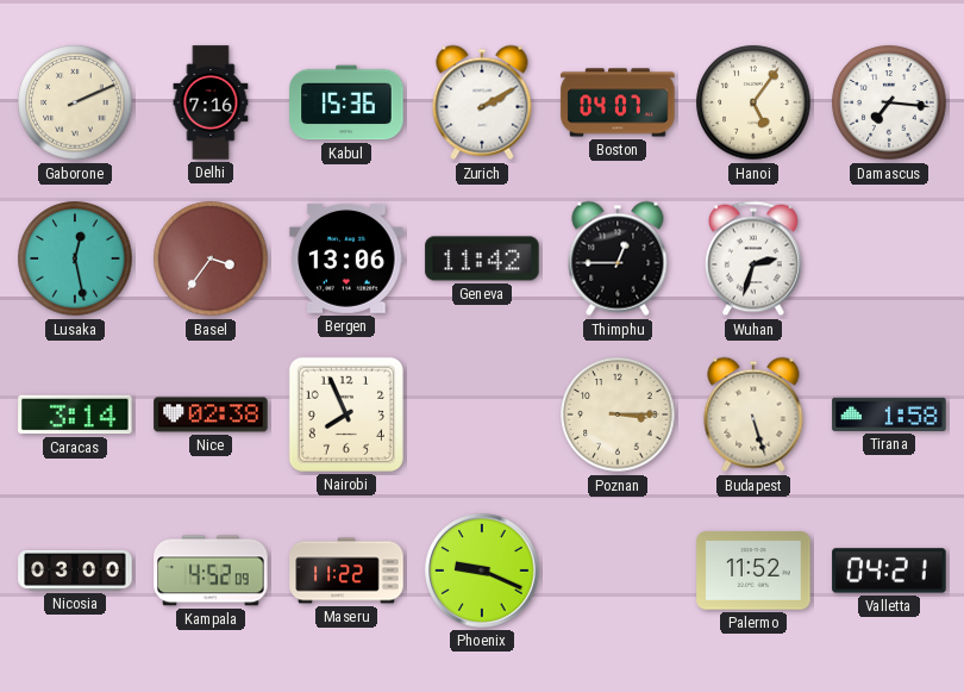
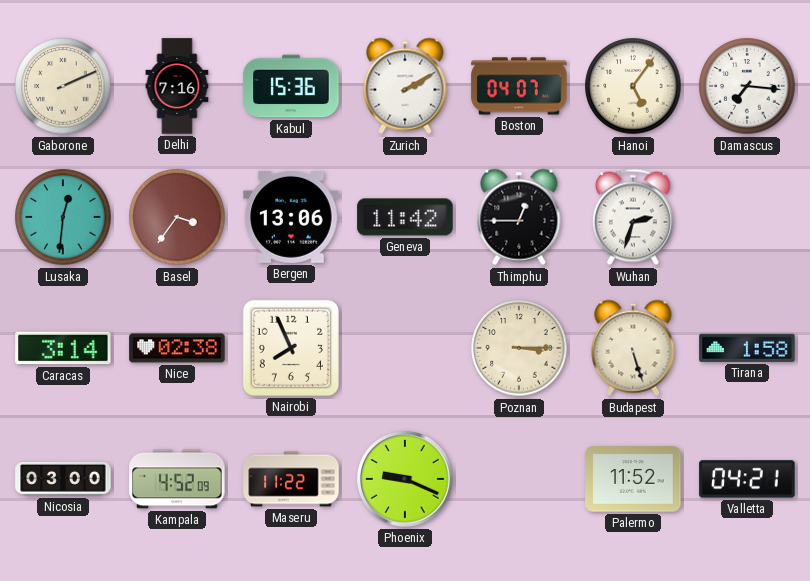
Lusaka: 12:28 -> 12:31
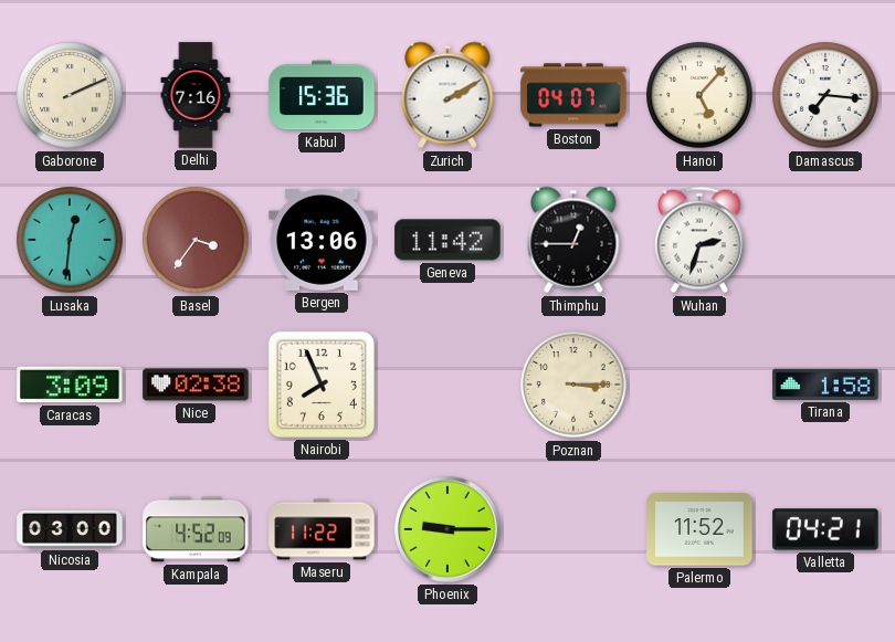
Hanoi: 5:06 -> 5:07
Caracas: 3:14 -> 3:09
Budapest: 5:27 -> none
Phoenix: 9:19 -> 9:15
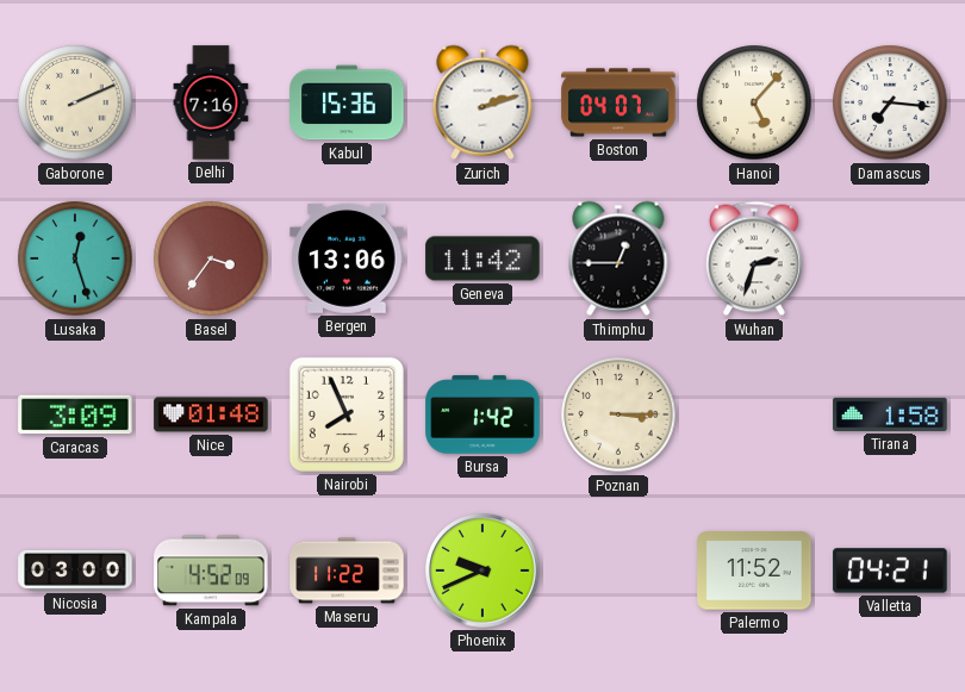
Zurich: 2:10 -> 2:12
Lusaka: 12:31 -> 12:27
Nice: 02:38 -> 01:48
Bursa: none -> 1:42
Phoenix: 9:15 -> 9:41
